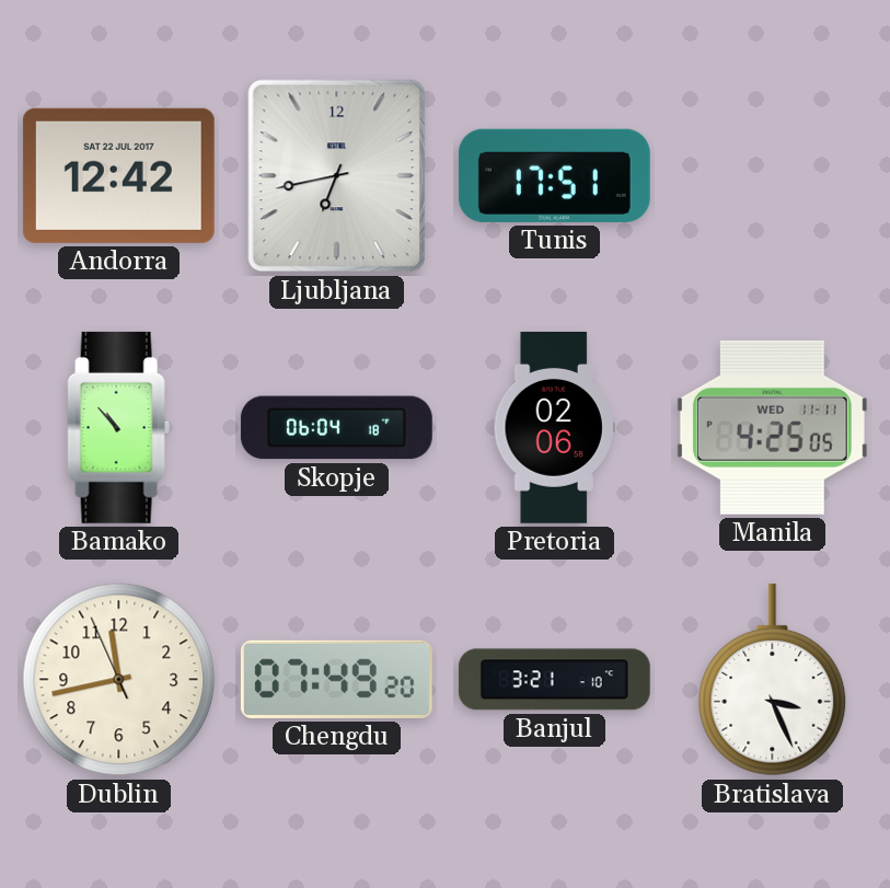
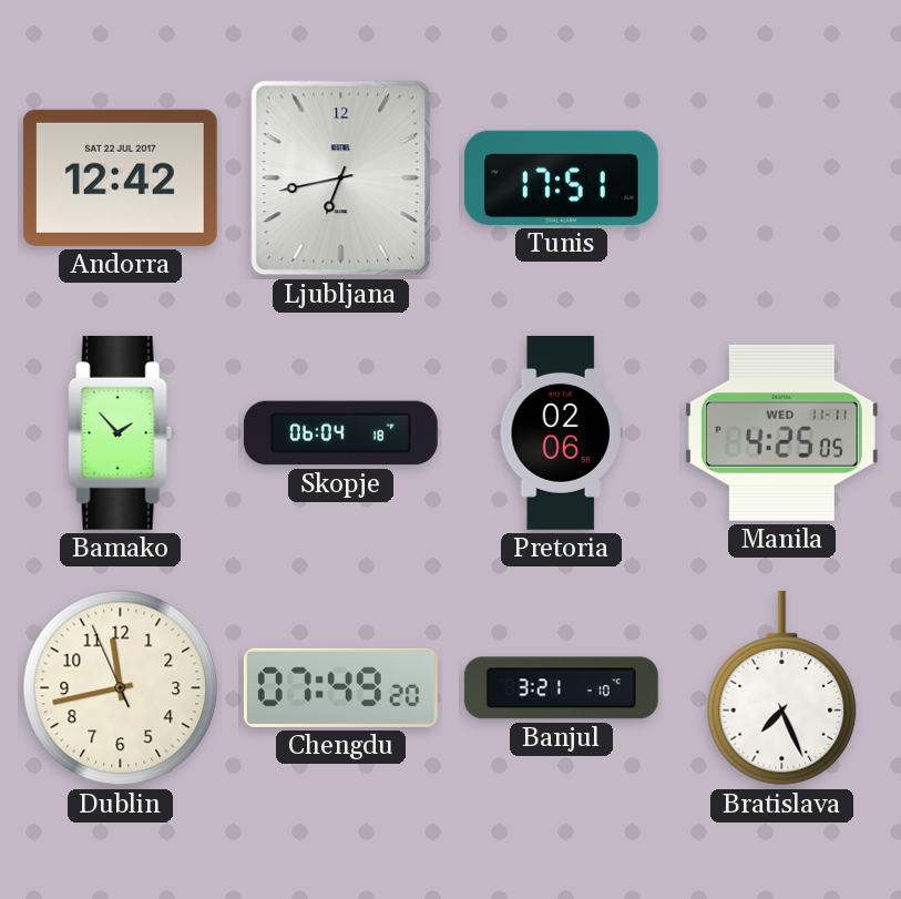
Bamako: 10:53 -> 1:53
Bratislava: 3:26 -> 7:26
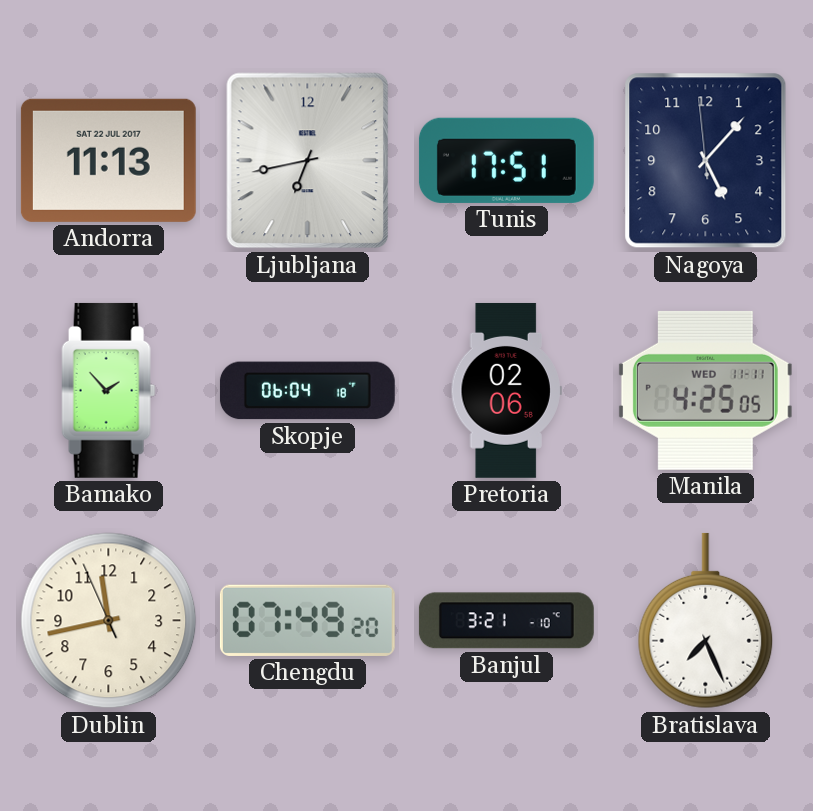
Andorra: 12:42 -> 11:13
Nagoya: none -> 5:06
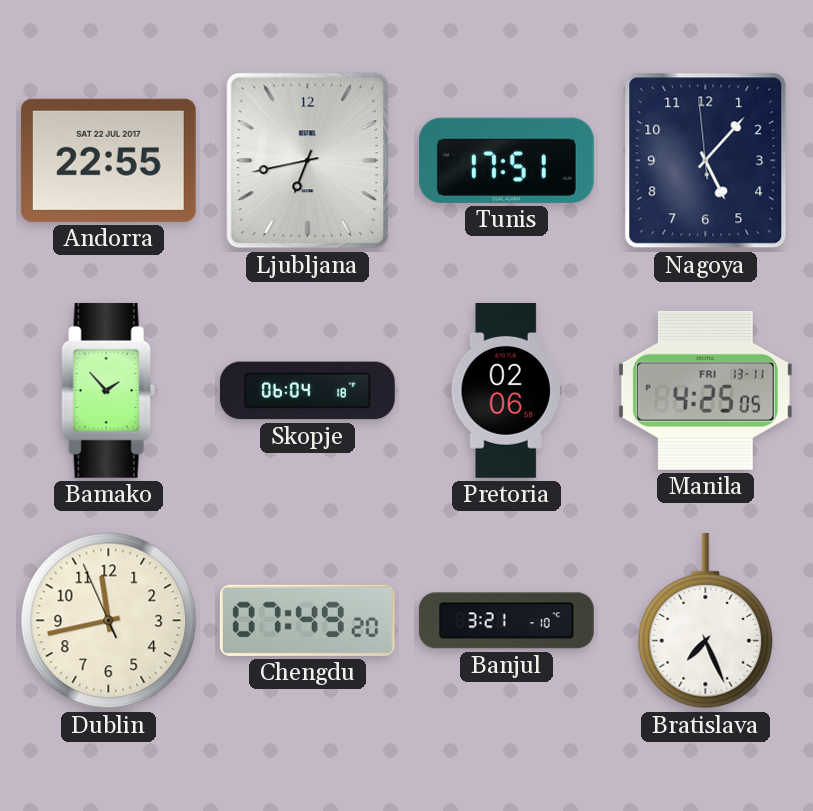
Andorra: 11:13 -> 22:55
Manila date: WED 11-11 -> FRI 13-11
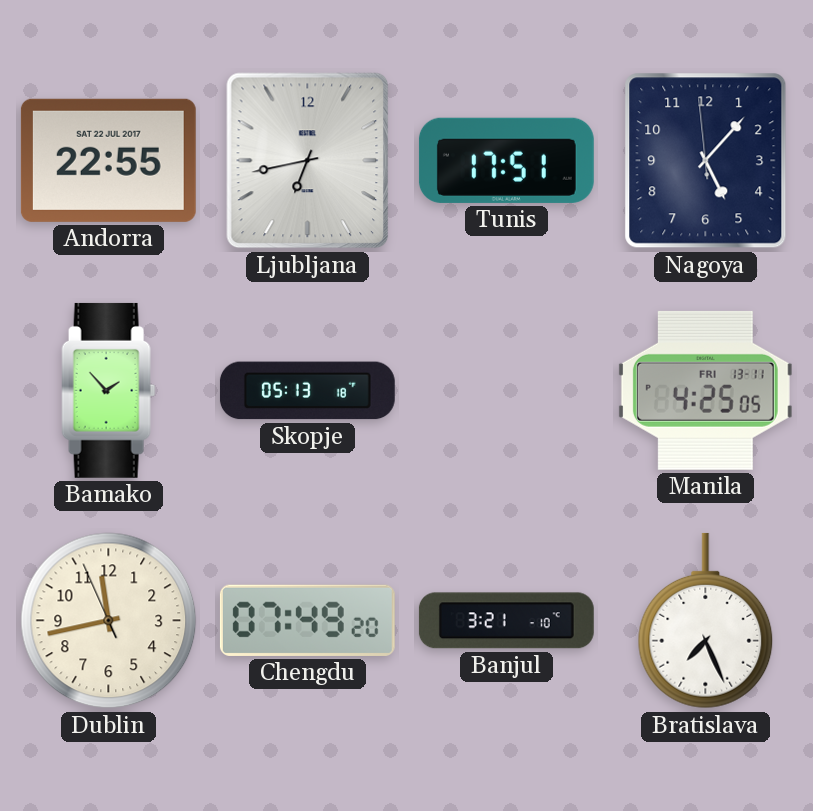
Skopje: 06:04 -> 05:13
Pretoria: 02:06 -> none
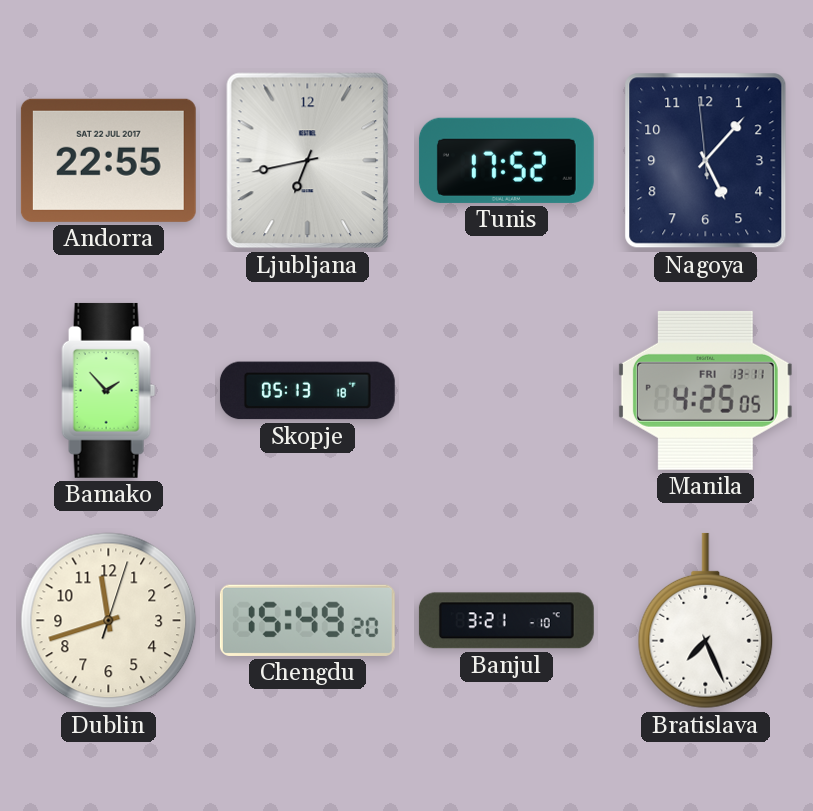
Tunis: 17:51 -> 17:52
Dublin: 11:42:56 -> 11:42:03
Chengdu: 07:49 -> 15:49
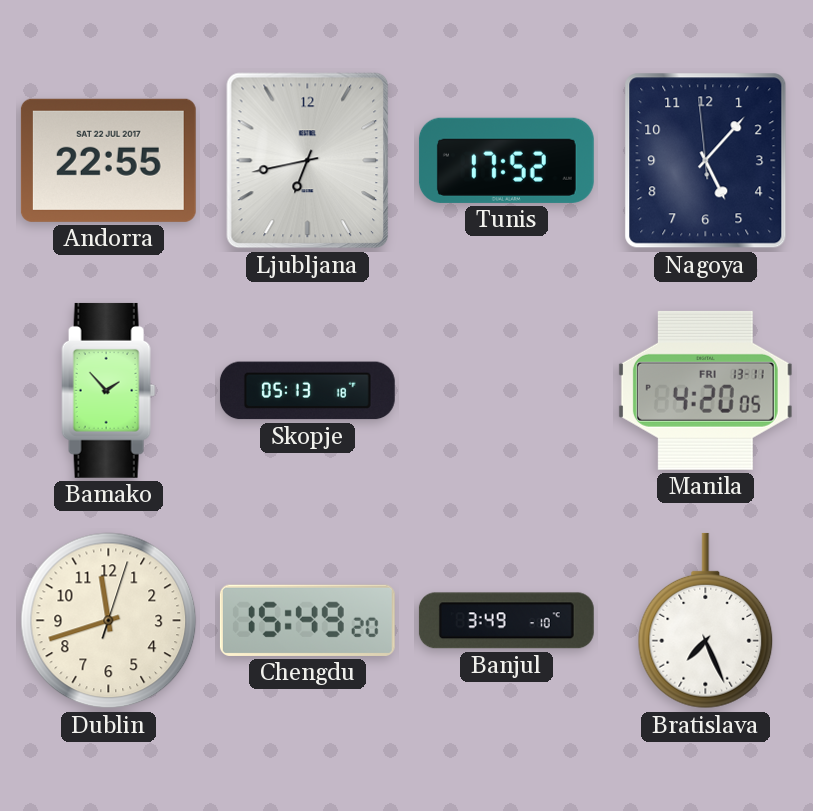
Manila: 4:25 -> 4:20
Banjul: 3:21 -> 3:49
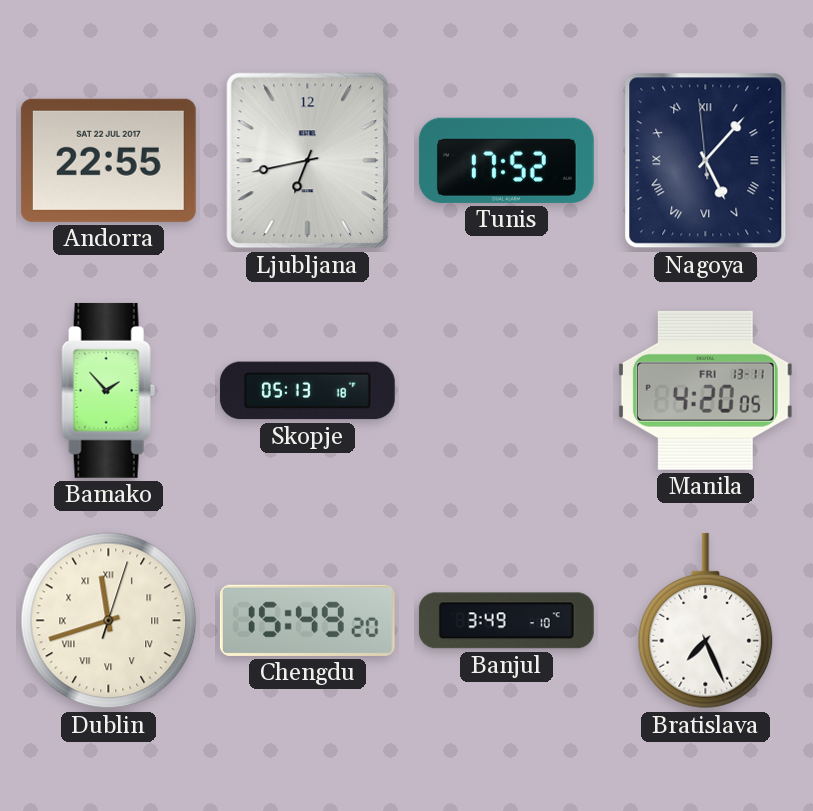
Nagoya numerals: Arabic -> Roman
Dublin numerals: Arabic -> Roman
